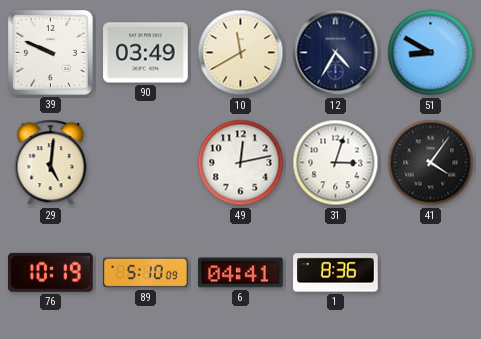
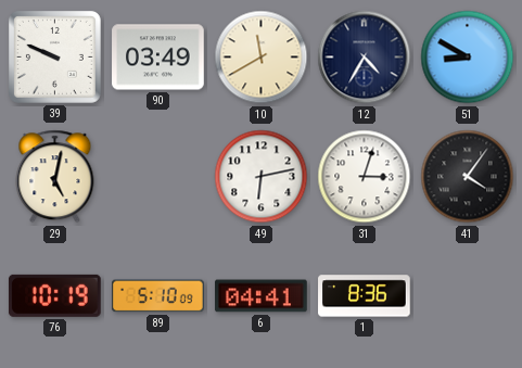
29: 5:01 -> 5:02
49: 12:13 -> 6:13
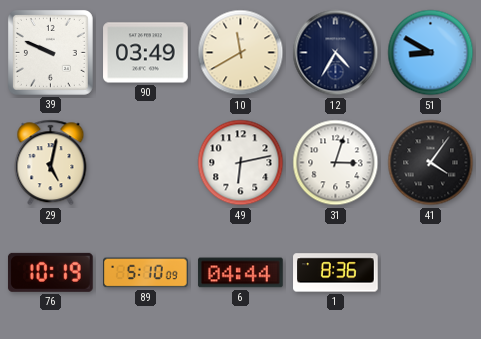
6: 04:41 -> 04:44
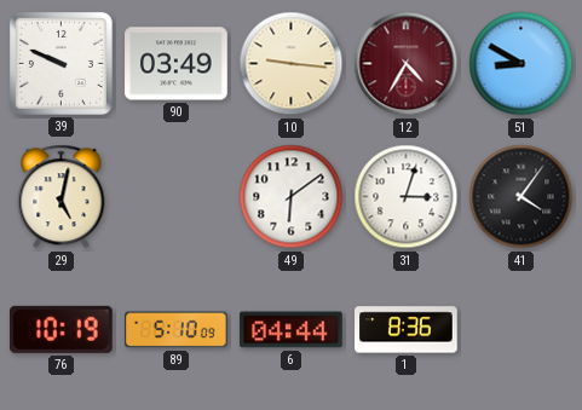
10: 11:40 -> 9:16
12 dial: navy -> burgundy
49: 6:13 -> 6:09
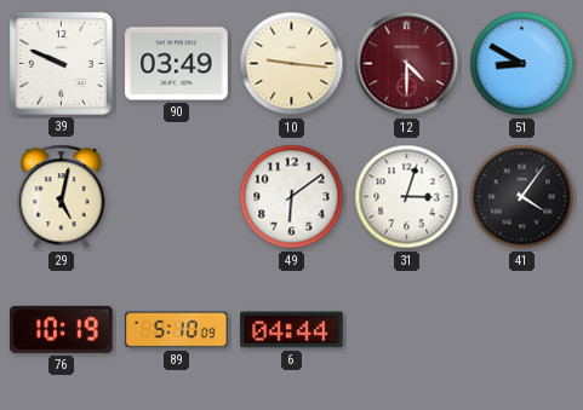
12: 4:35 -> 4:30
1: 8:36 -> none
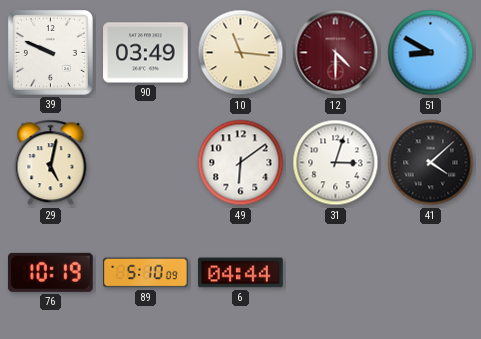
10: 9:16 -> 11:16
41: 4:06 -> 4:08
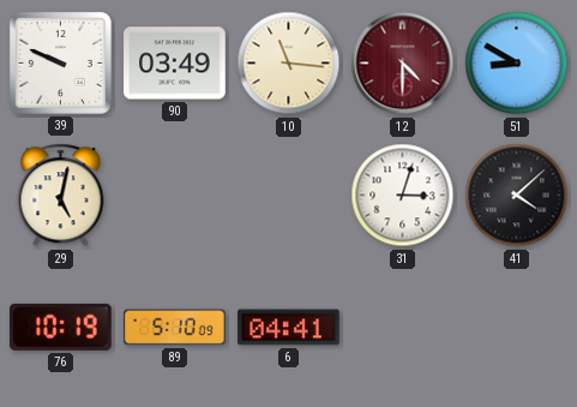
49: 6:09 -> none
6: 04:44 -> 04:41
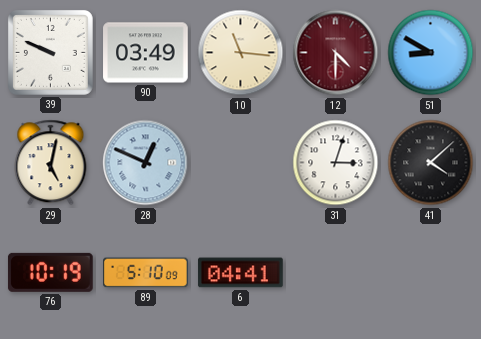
28: none -> 12:49
